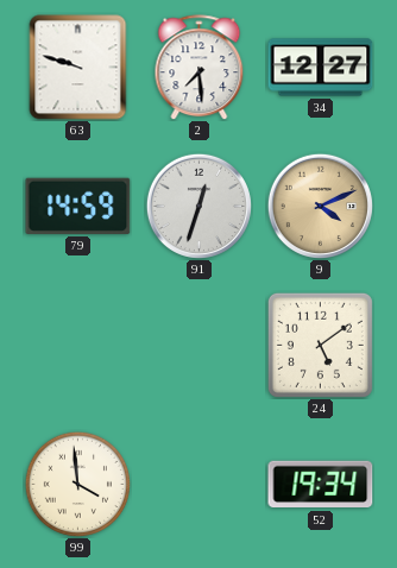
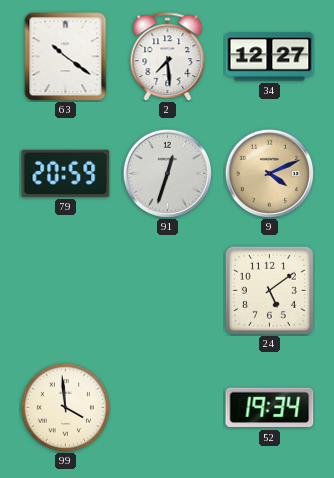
63: 9:48 -> 10:21
79: 14:59 -> 20:59
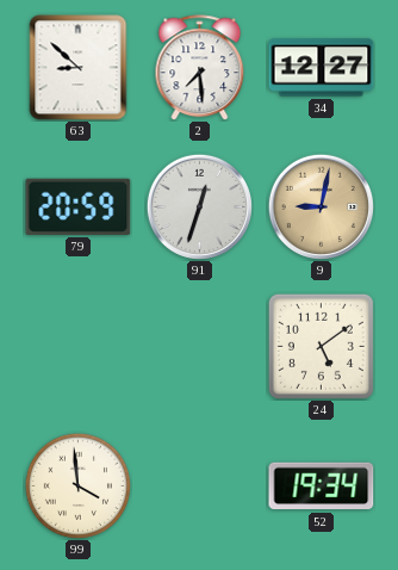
63: 10:21 -> 8:52
9: 4:11 -> 9:02
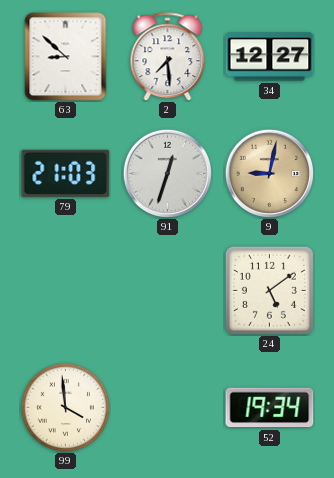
79: 20:59 -> 21:03
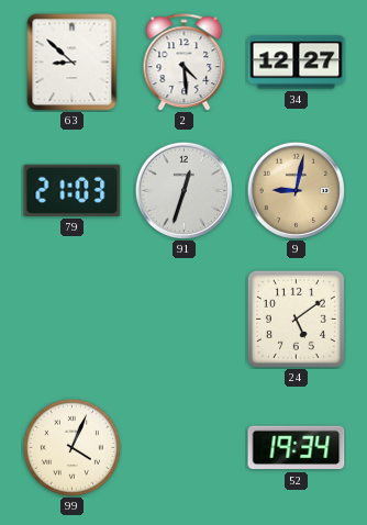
2: 7:29 -> 4:29
99: 3:59 -> 4:04
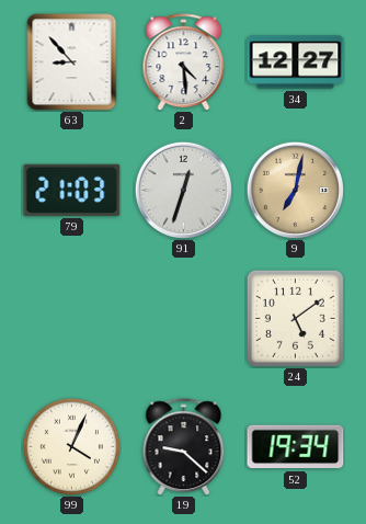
63: 8:52 -> 8:53
9: 9:02 -> 7:02
19: none -> 9:22
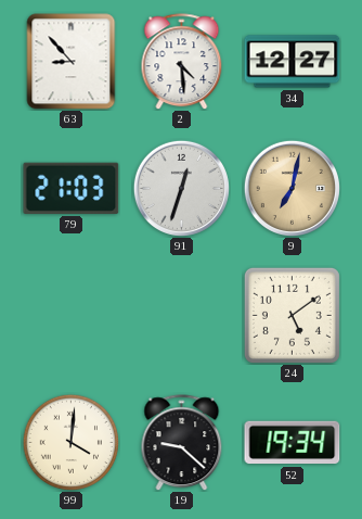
99: 4:04 -> 4:01
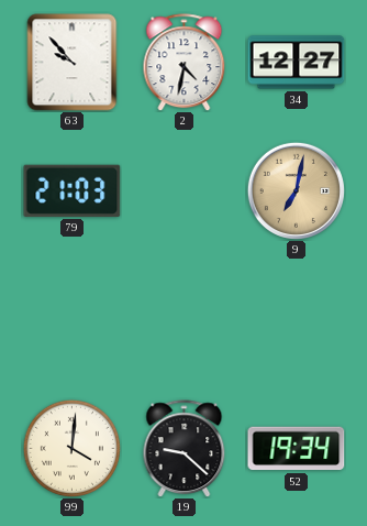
63: 8:53 -> 9:53
2: 4:29 -> 4:32
91: 12:33 -> none
24: 5:09 -> none
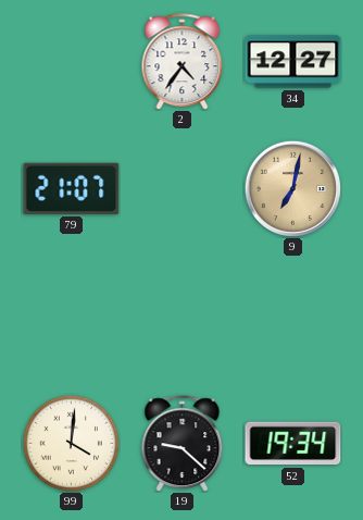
63: 9:53 -> none
2: 4:32 -> 4:36
79: 21:03 -> 21:07
